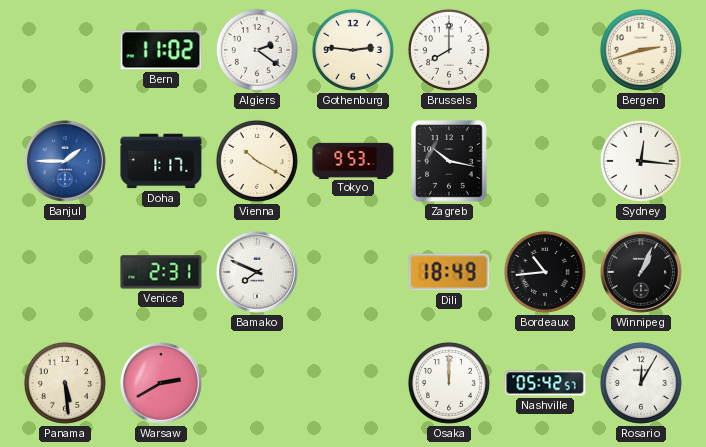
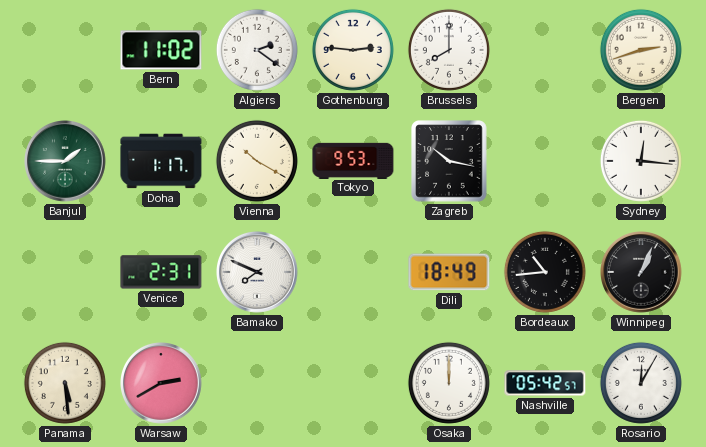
Banjul dial: blue -> green
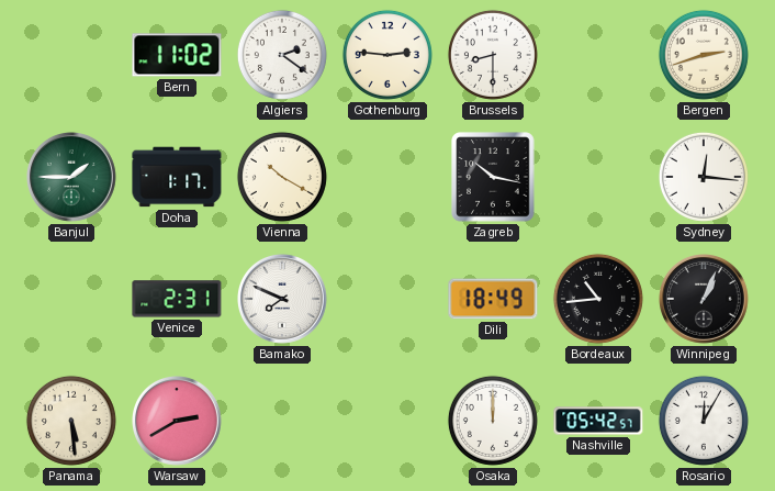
Brussels: 8:00 -> 8:30
Tokyo: 9:53 -> none
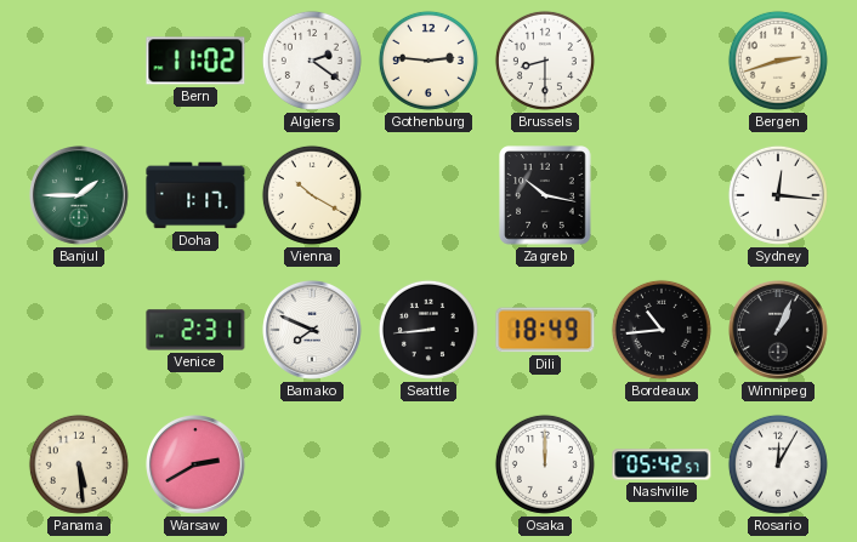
Seattle: none -> 8:44
